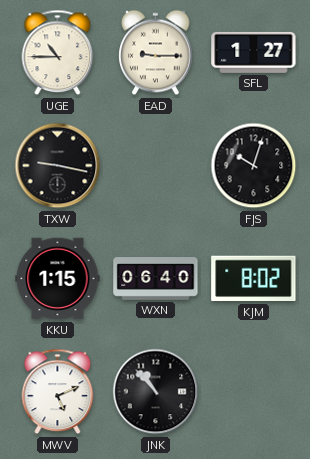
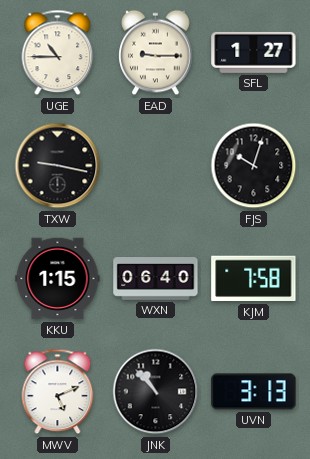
KJM: 8:02 -> 7:58
UVN: none -> 3:13
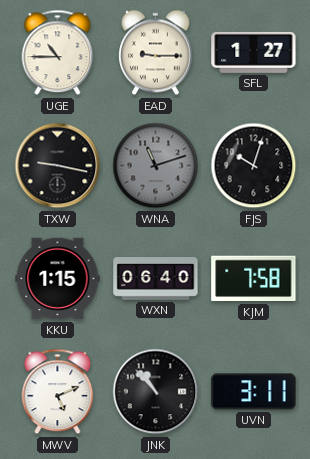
WNA: none -> 11:12
UVN: 3:13 -> 3:11
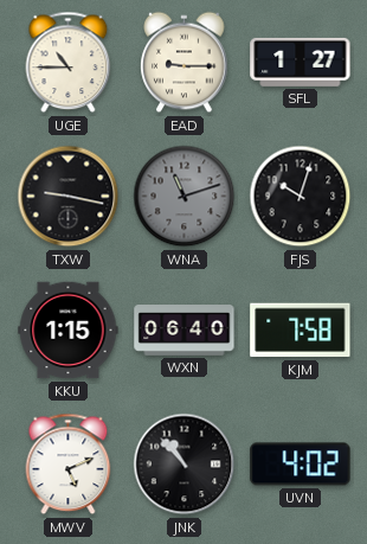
UVN: 3:11 -> 4:02
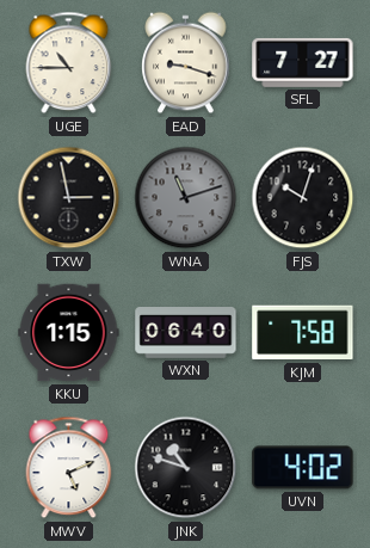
EAD: 9:15 -> 9:18
SFL: 1:27 -> 7:27
TXW: 9:17 -> 2:58
JNK: 10:53 -> 10:48
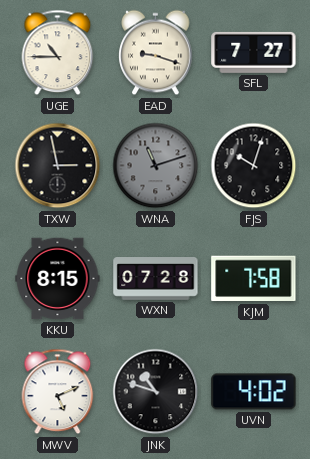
KKU: 1:15 -> 8:15
WXN: 06:40 -> 07:28
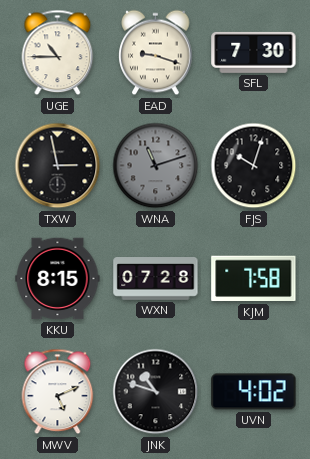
SFL: 7:27 -> 7:30
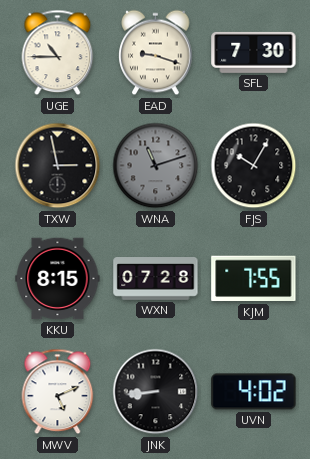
FJS: 10:03 -> 10:05
KJM: 7:58 -> 7:55
JNK: 10:48 -> 8:44
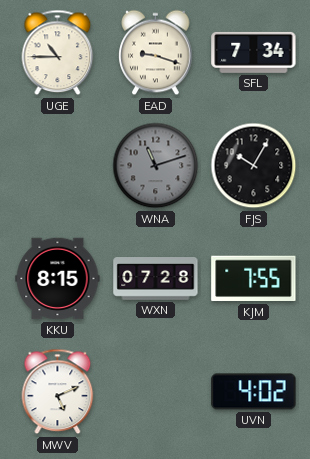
SFL: 7:30 -> 7:34
TXW: 2:58 -> none
JNK: 8:44 -> none
